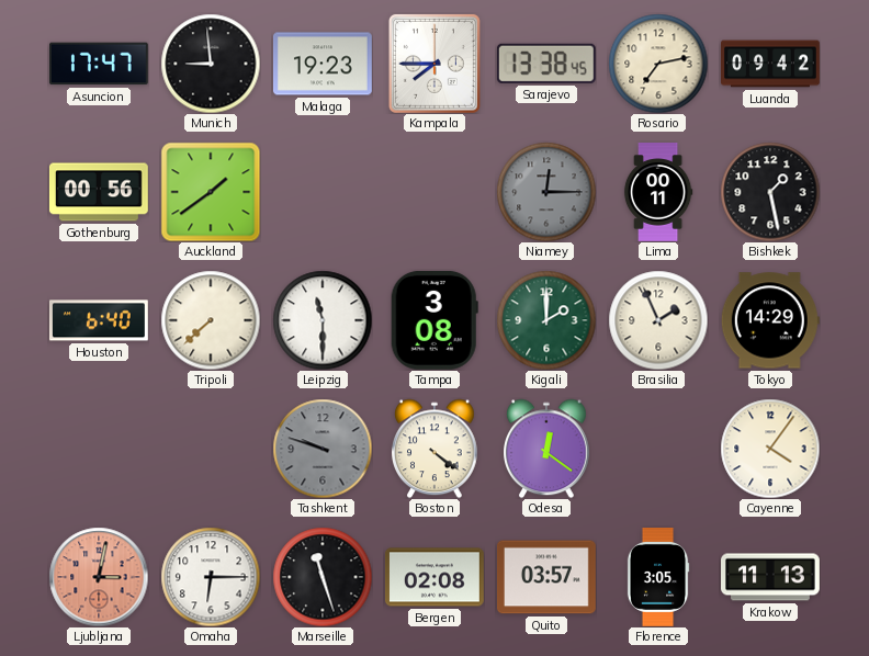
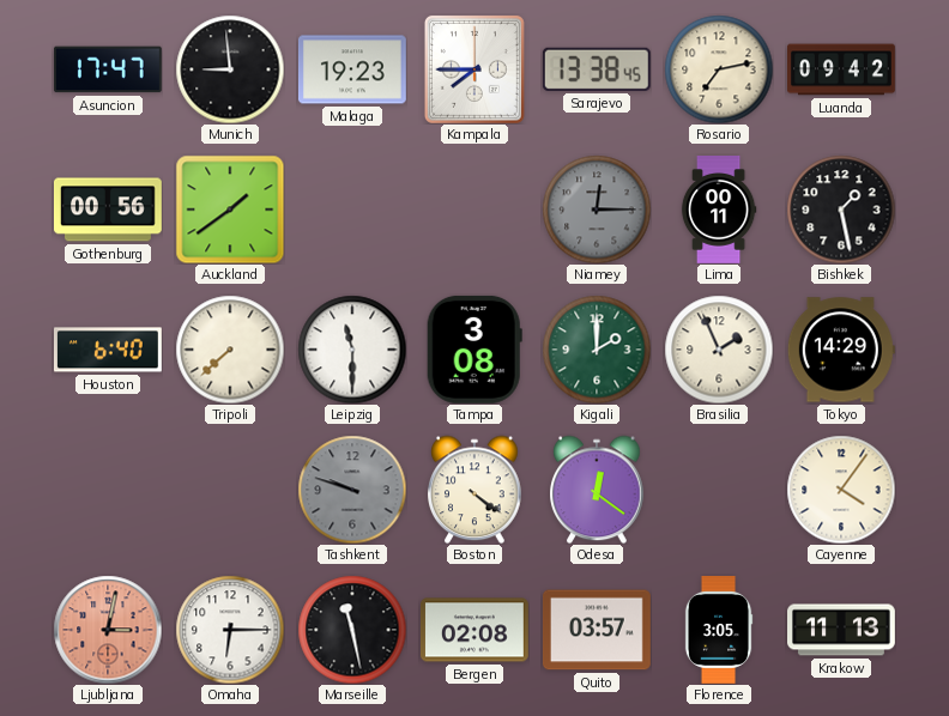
Marseille: 11:27 -> 11:28
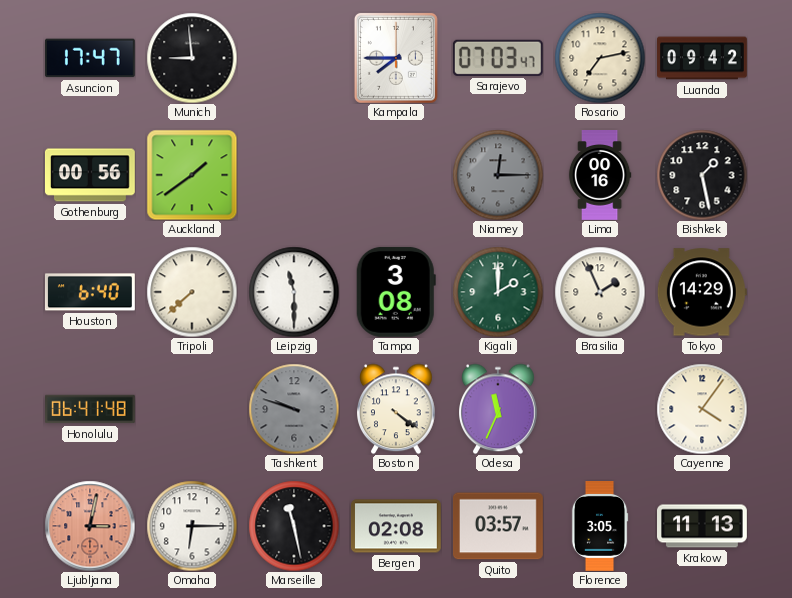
Malaga: 19:23 -> none
Sarajevo: 13:38 -> 07:03
Lima: 00:11 -> 00:16
Honolulu: none -> 06:41
Odesa: 12:21 -> 11:34
